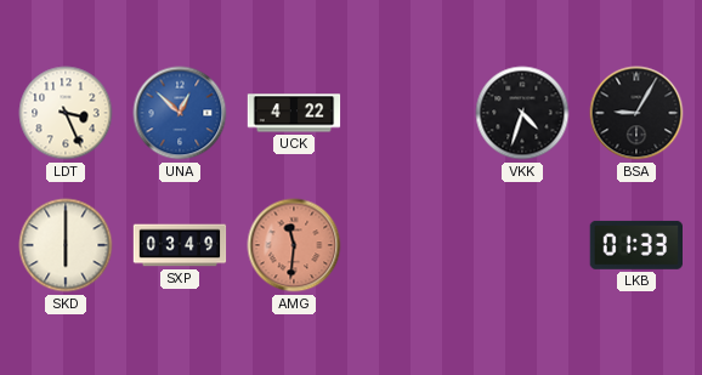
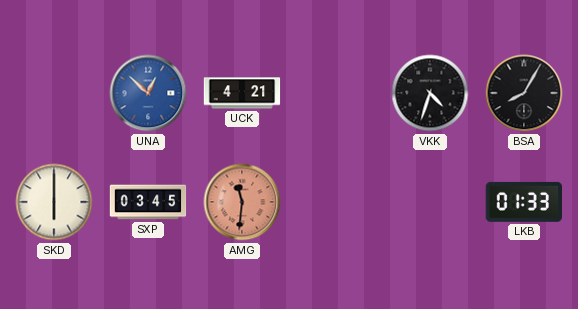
LDT: 3:26 -> none
UCK: 4:22 -> 4:21
BSA: 9:05 -> 8:05
SXP: 03:49 -> 03:45
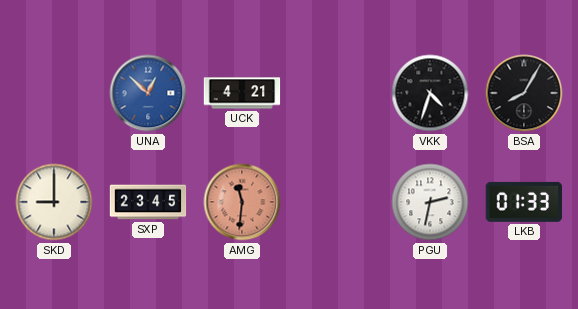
SKD: 6:00 -> 9:00
SXP: 03:45 -> 23:45
PGU: none -> 2:32
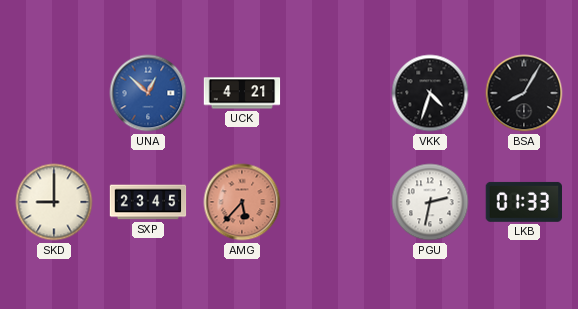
AMG: 11:31 -> 5:37
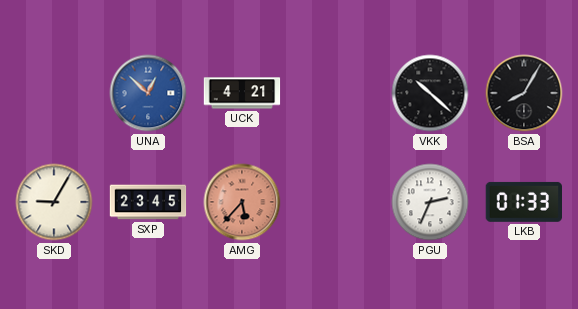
VKK: 4:33 -> 10:22
SKD: 9:00 -> 9:05
PGU: 2:32 -> 2:34
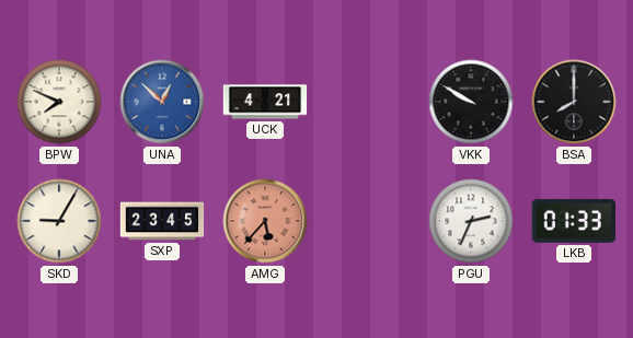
BPW: none -> 7:49
VKK: 10:22 -> 9:50
BSA: 8:05 -> 8:00
